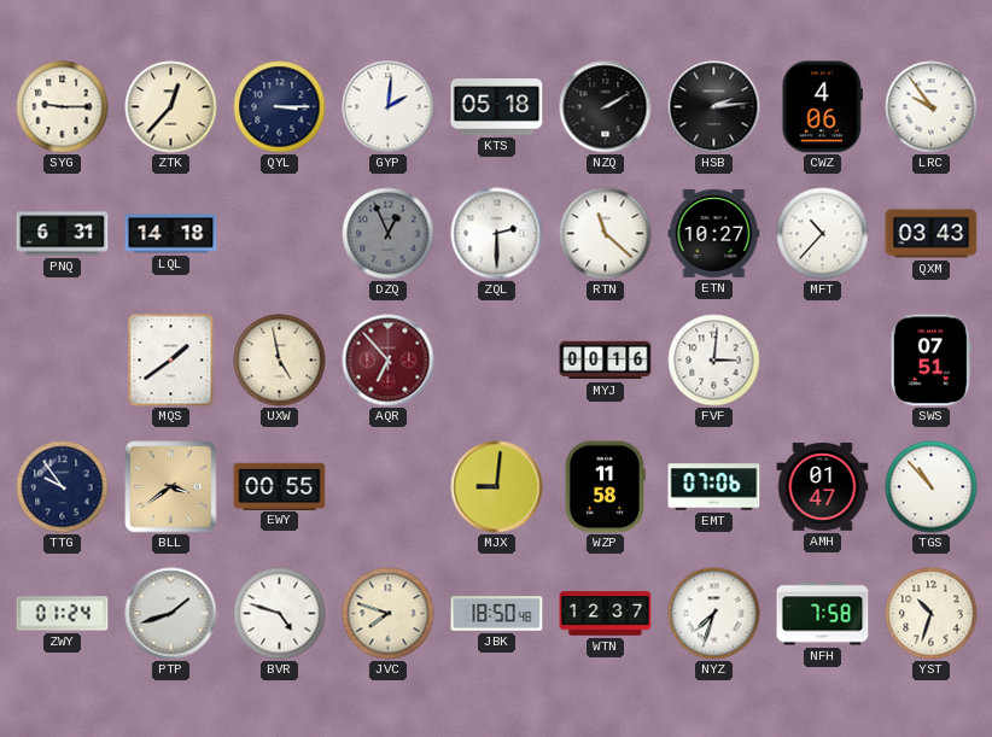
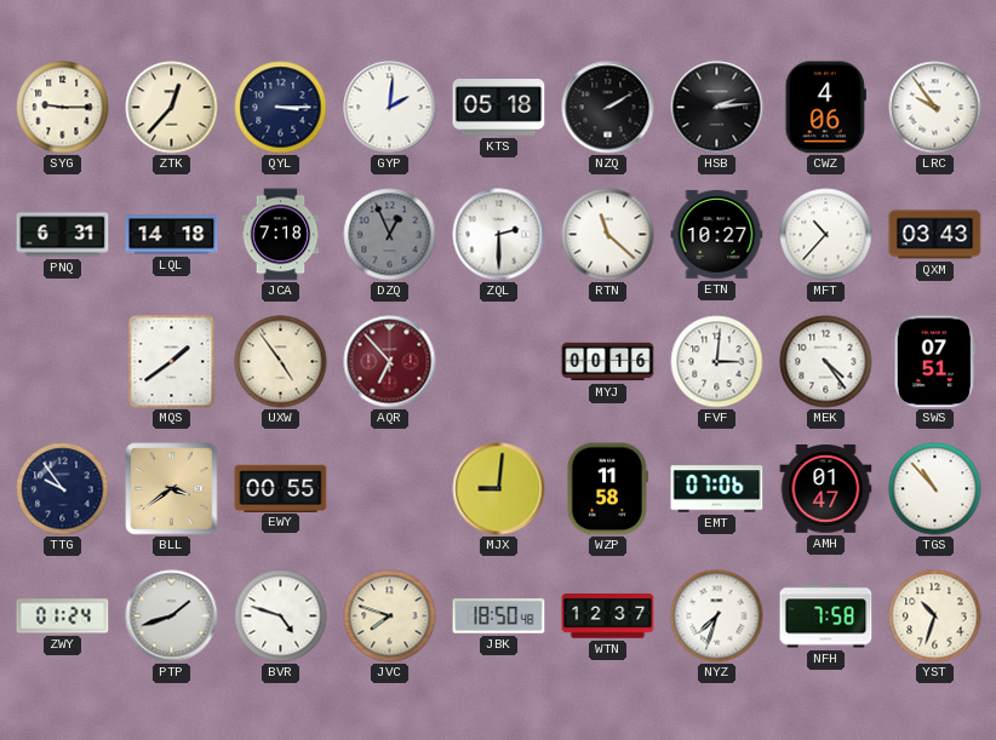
JCA: none -> 7:18
UXW: 4:58 -> 4:54
MEK: none -> 4:24
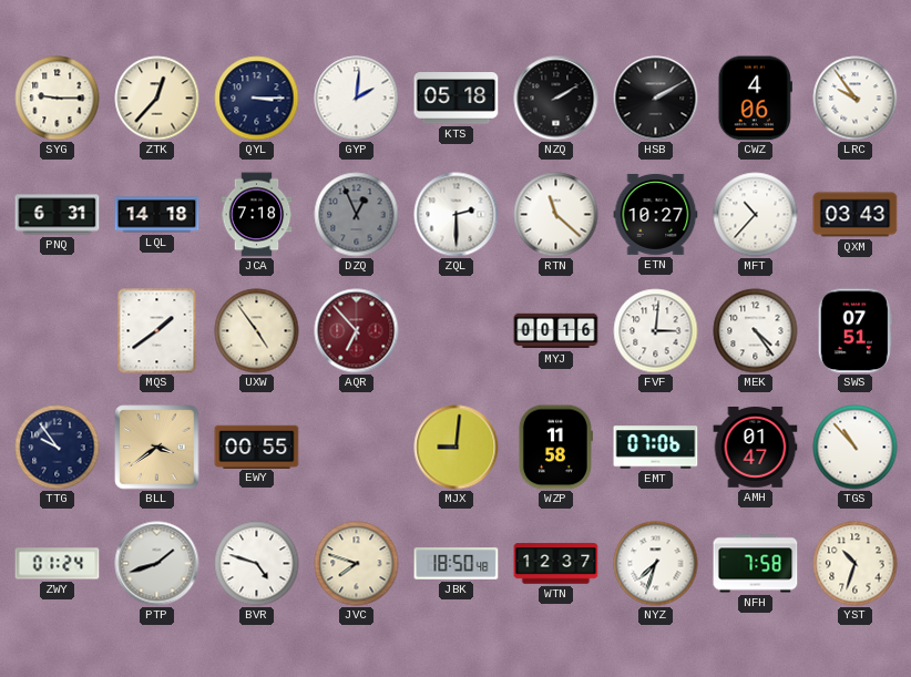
HSB: 2:14 -> 2:10
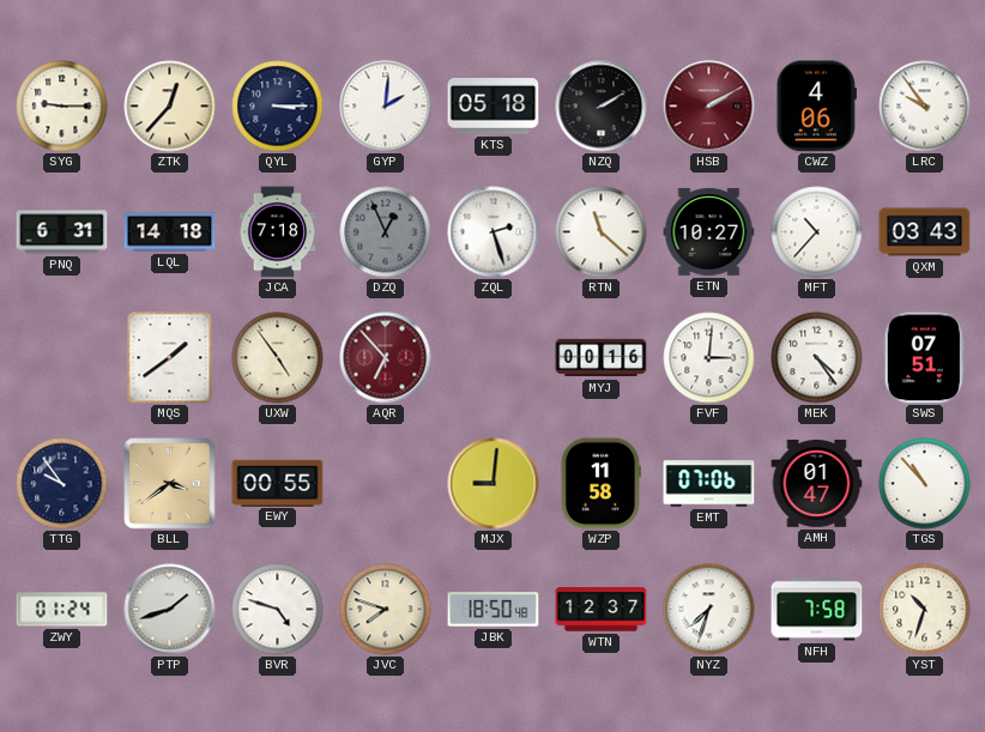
HSB dial: black -> burgundy
ZQL: 2:30 -> 2:27
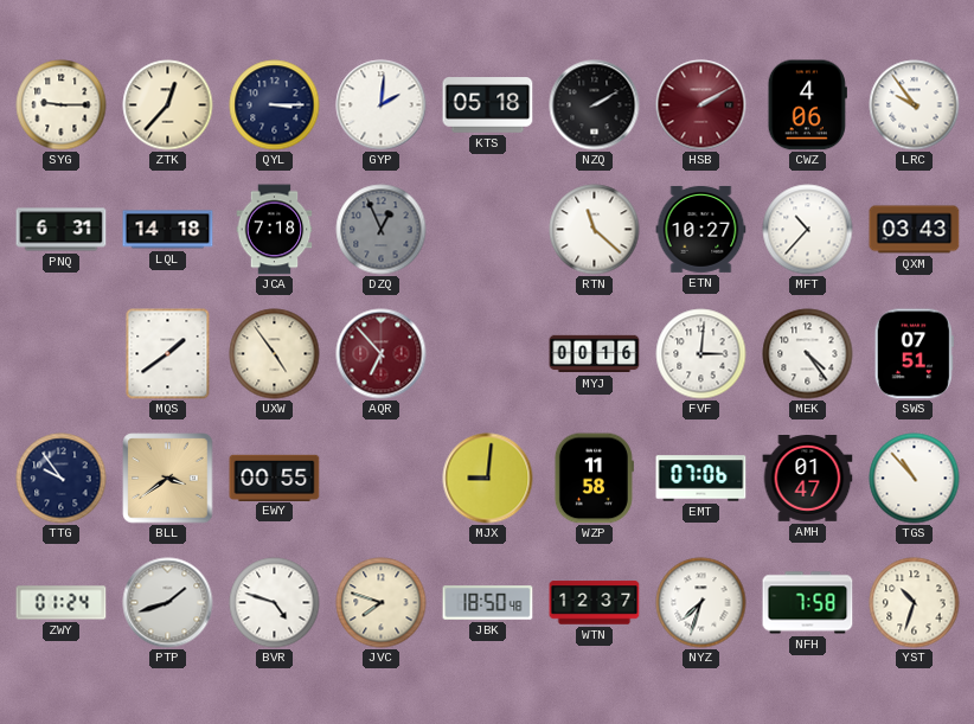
ZQL: 2:27 -> none
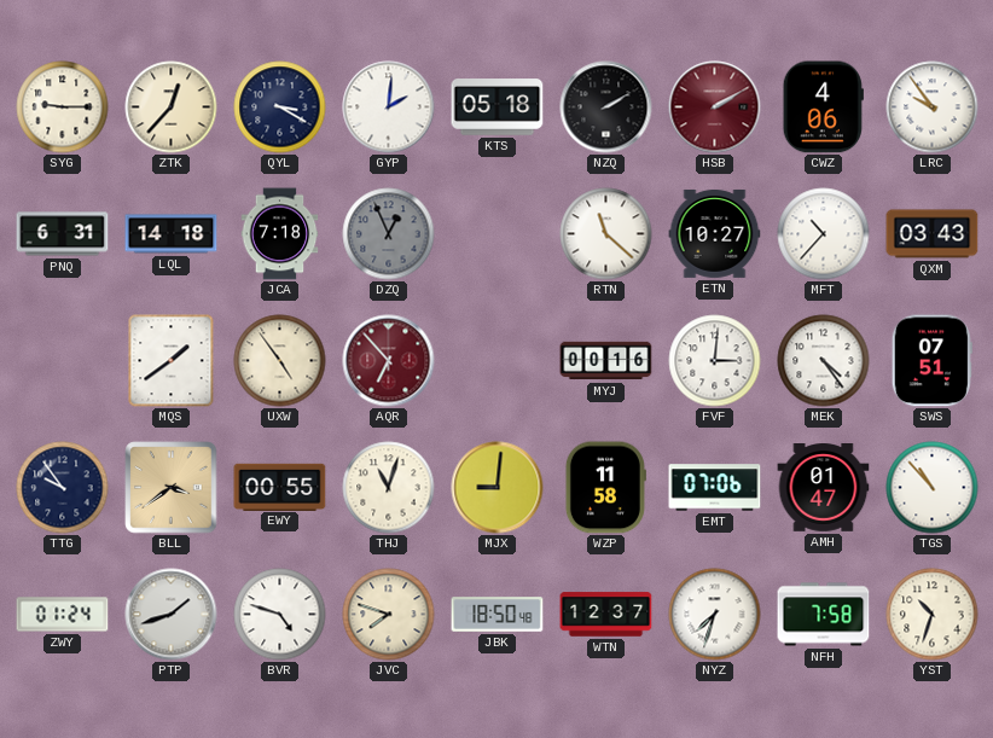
QYL: 3:15 -> 3:20
THJ: none -> 11:03
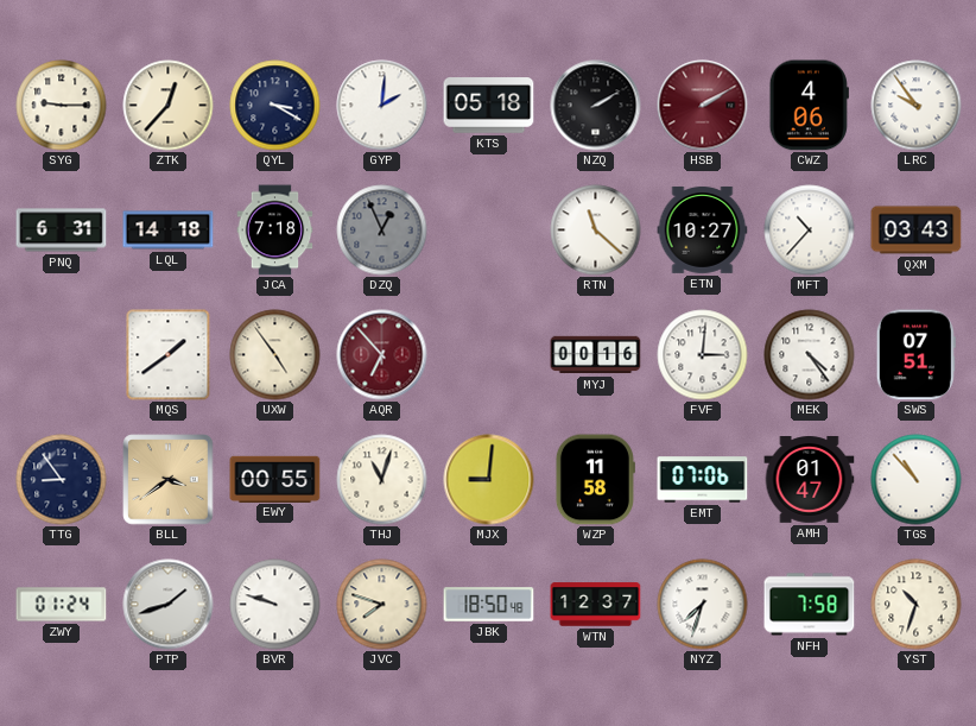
TTG: 9:54 -> 8:54
BVR: 4:48 -> 9:48
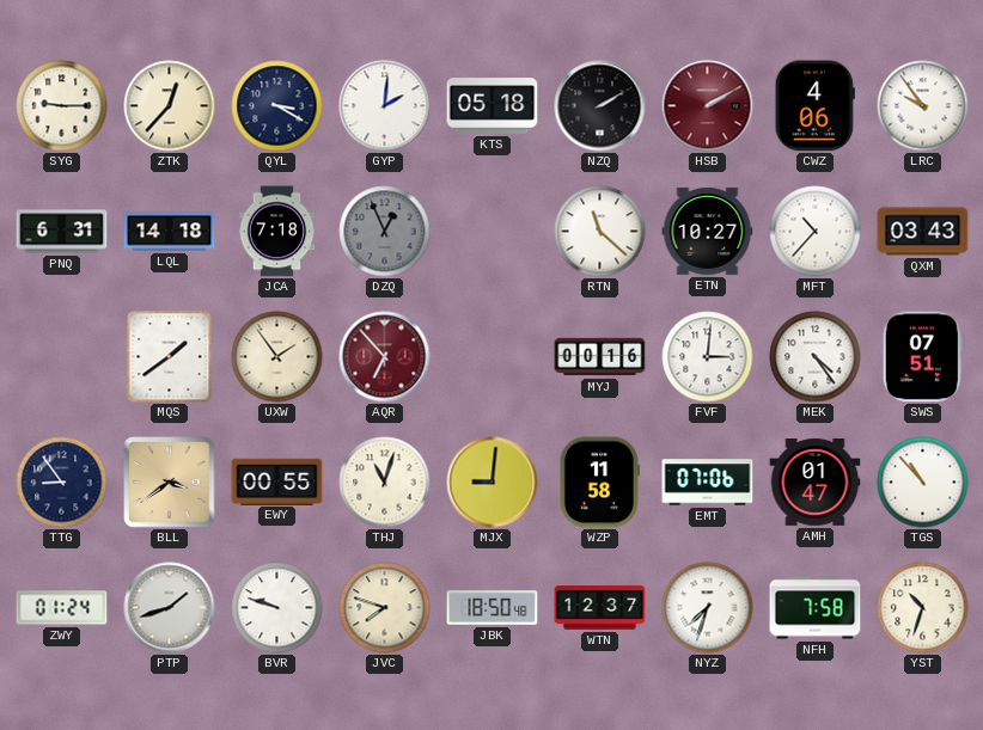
UXW: 4:54 -> 1:54
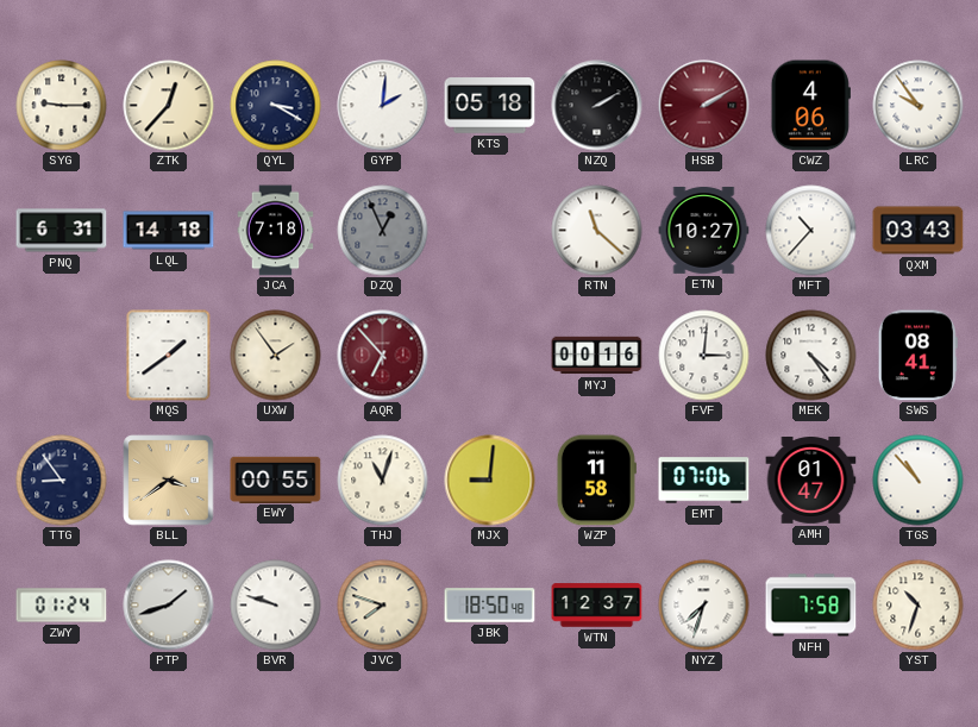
SWS: 07:51 -> 08:41
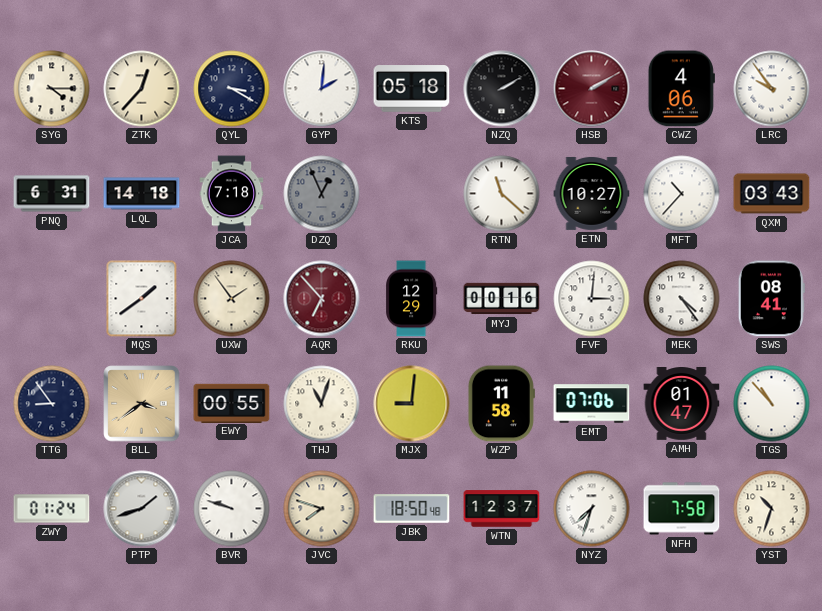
SYG: 9:15 -> 4:15
RKU: none -> 12:29
